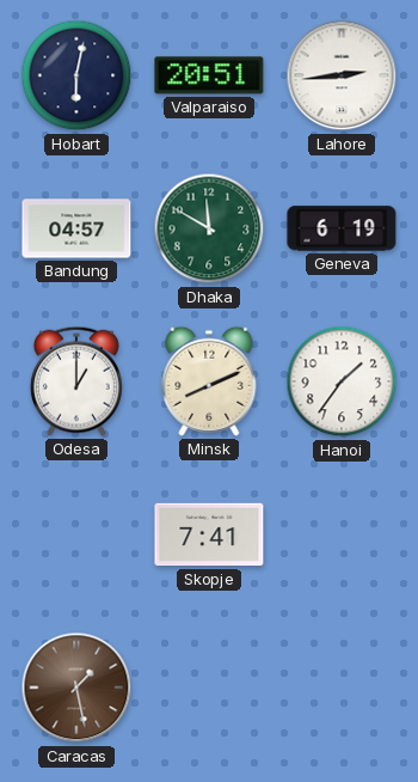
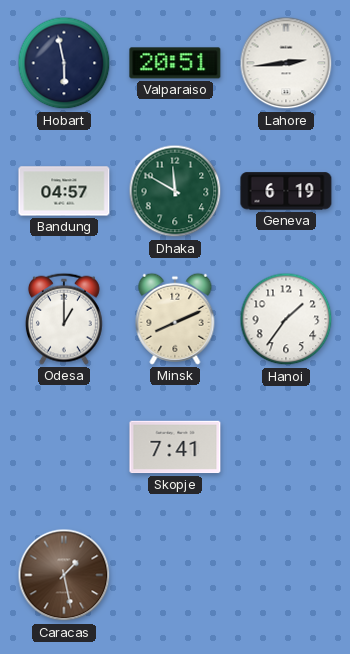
Hobart: 6:02 -> 5:58
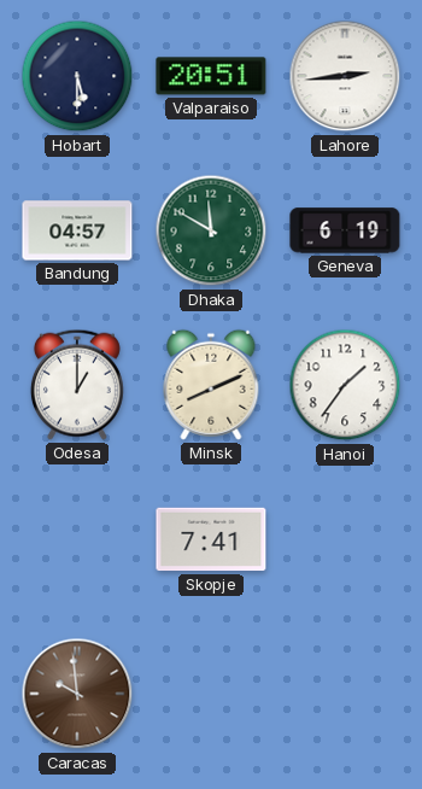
Hobart: 5:58 -> 5:30
Caracas: 1:28 -> 9:59
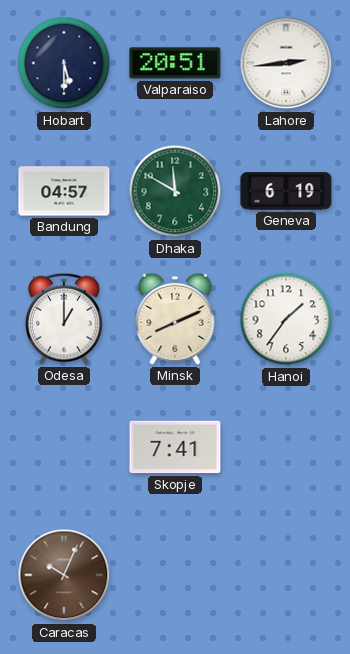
Caracas: 9:59 -> 10:04
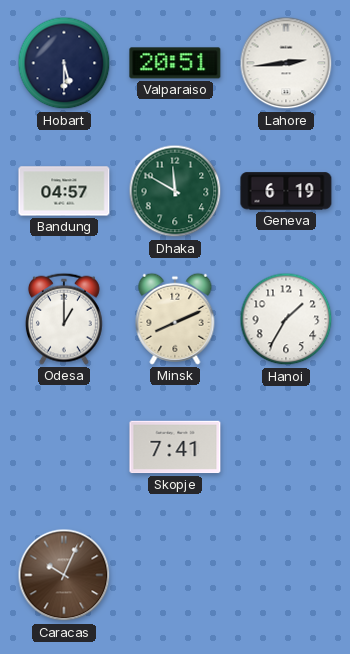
Hanoi: 1:36 -> 1:35
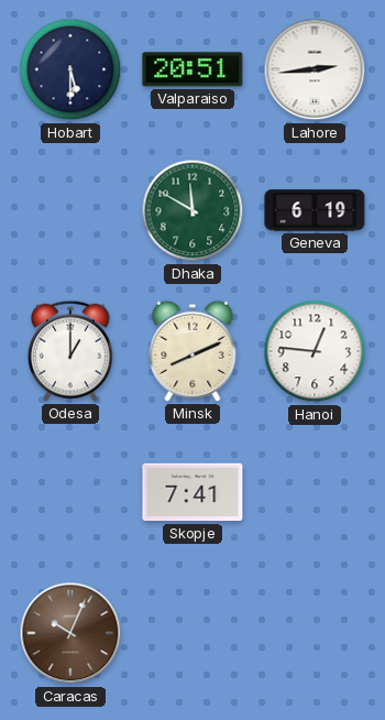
Bandung: 04:57 -> none
Hanoi: 1:35 -> 12:46
